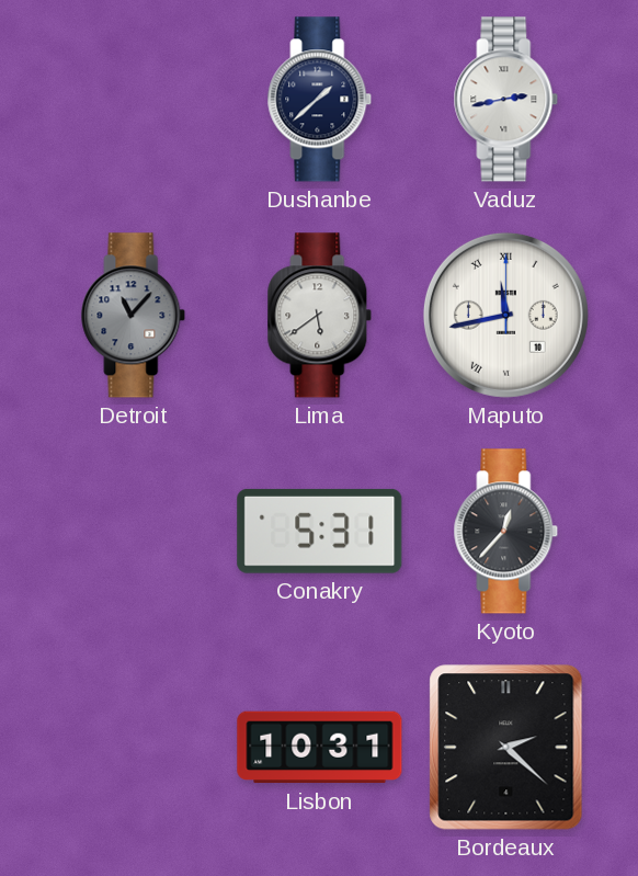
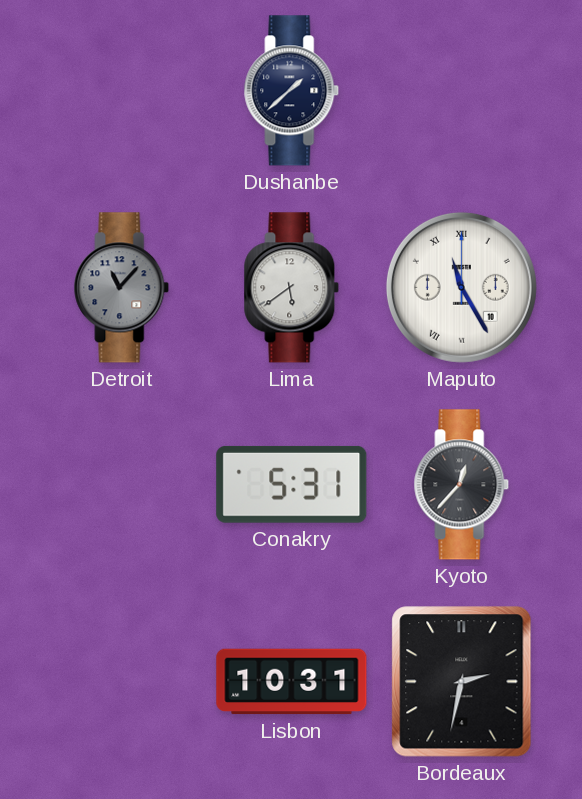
Vaduz: 2:43 -> none
Maputo: 11:43 -> 11:25
Bordeaux: 2:22 -> 2:32
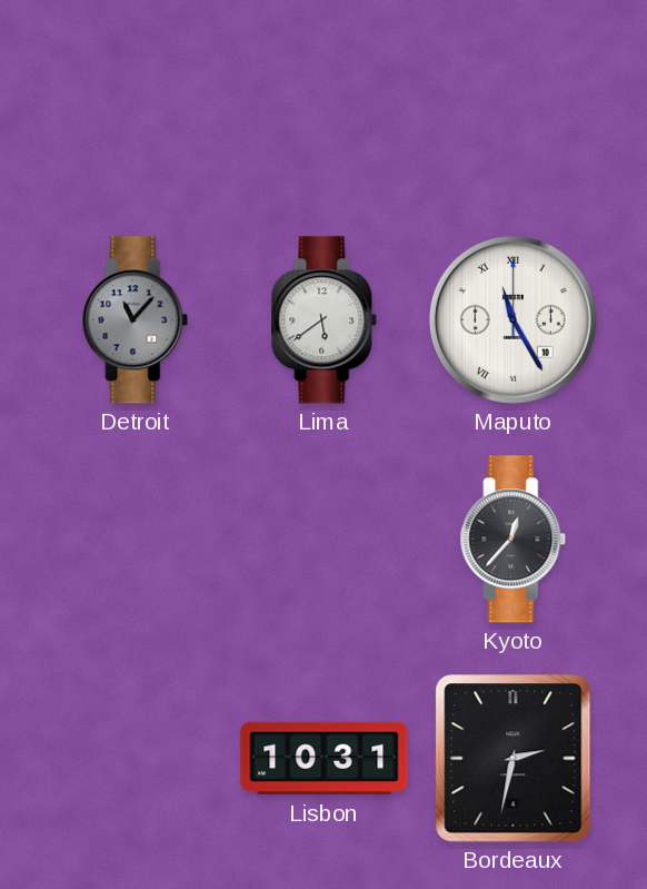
Dushanbe: 1:38 -> none
Conakry: 5:31 -> none
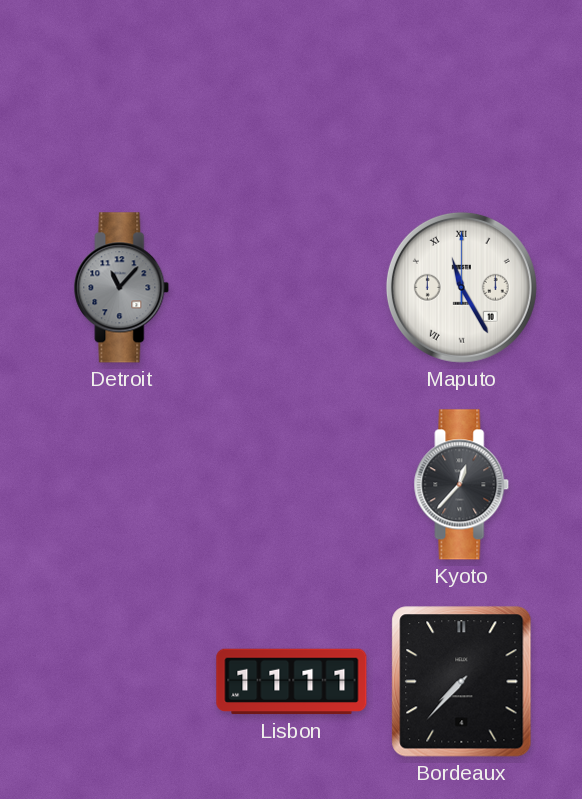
Lima: 5:39 -> none
Lisbon: 10:31 -> 11:11
Bordeaux: 2:32 -> 7:37
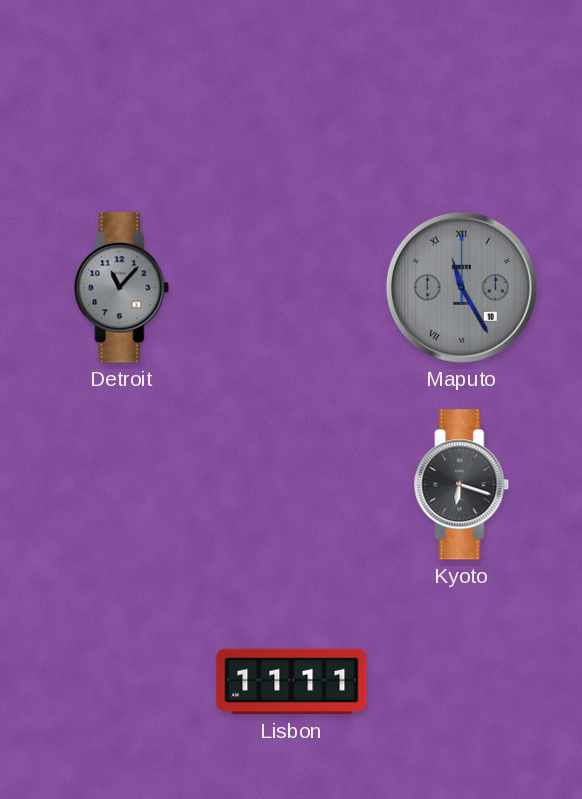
Maputo dial: white -> grey
Kyoto: 12:37 -> 6:18
Bordeaux: 7:37 -> none
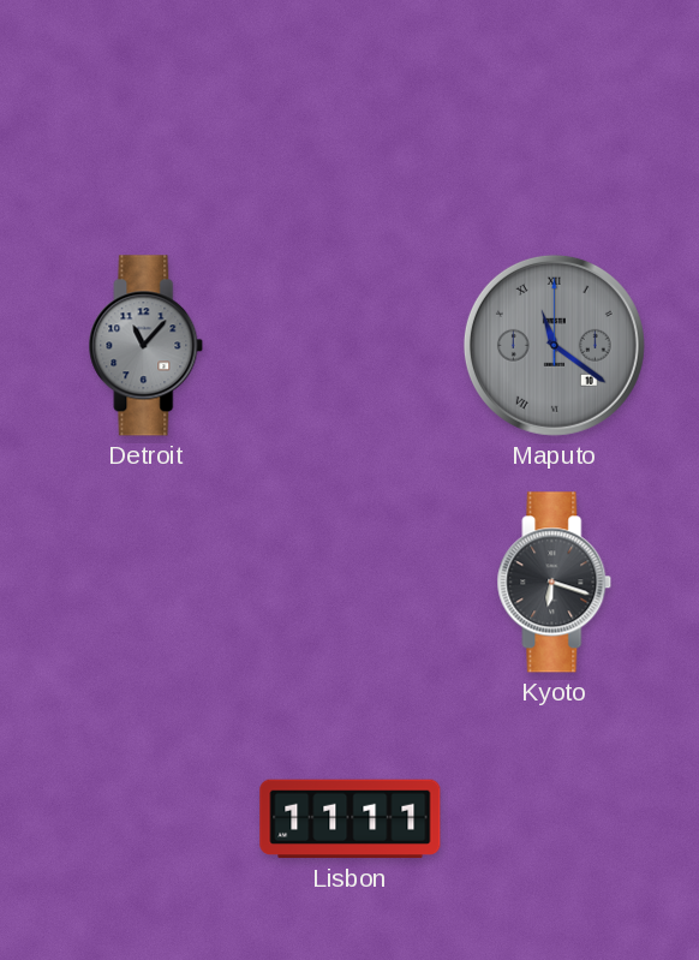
Maputo: 11:25 -> 11:21
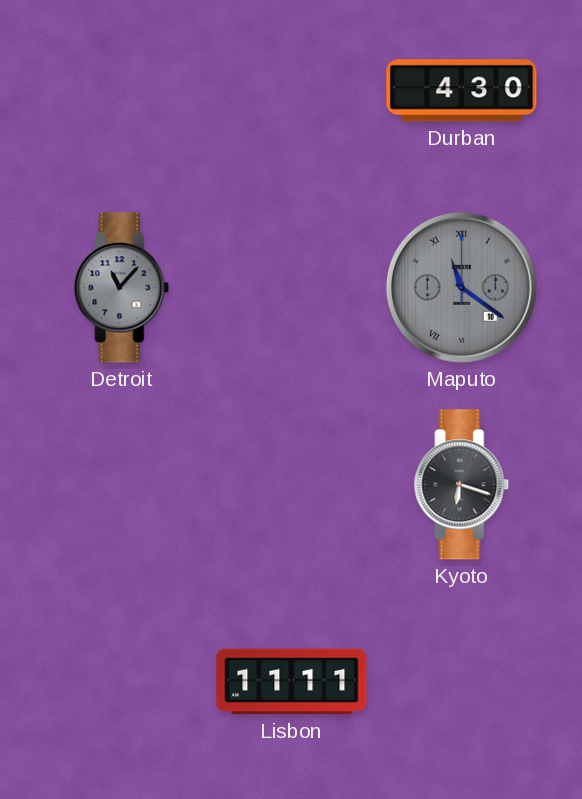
Durban: none -> 4:30
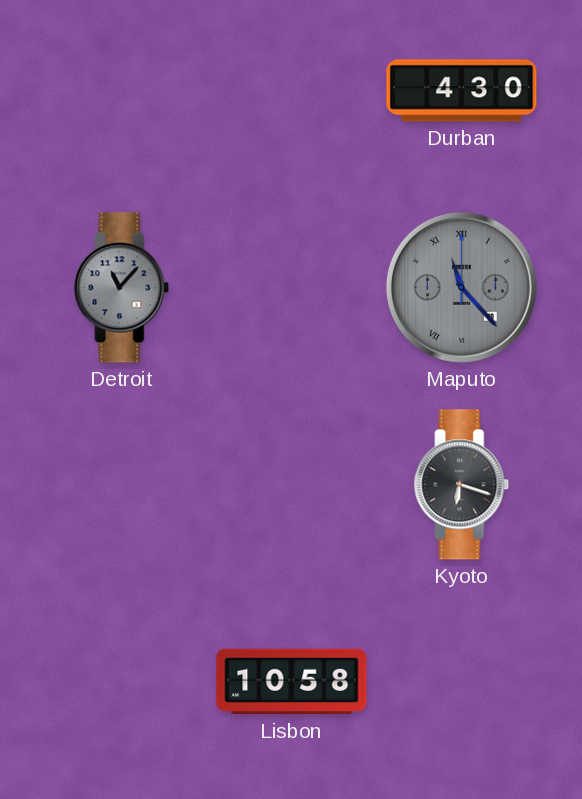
Maputo: 11:21 -> 11:23
Lisbon: 11:11 -> 10:58
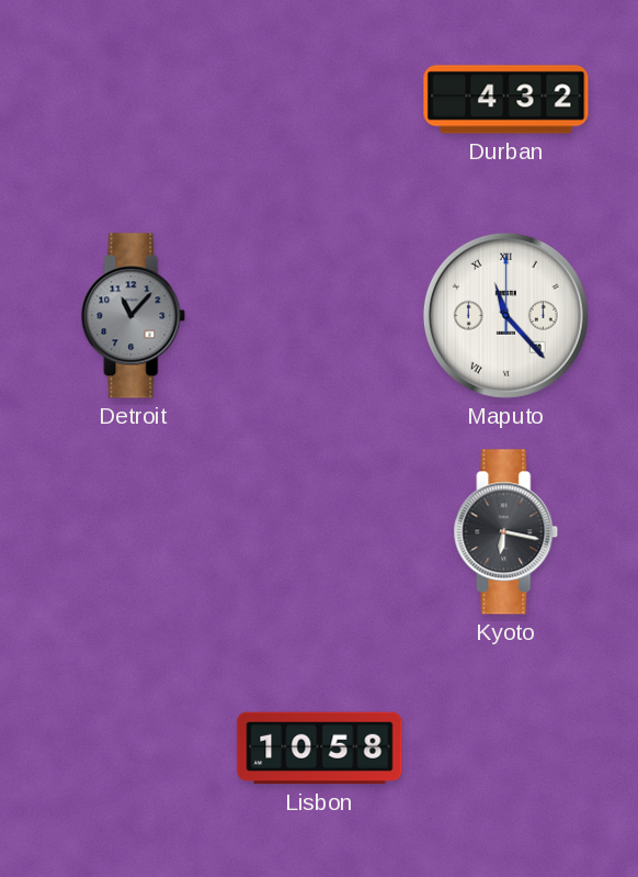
Durban: 4:30 -> 4:32
Maputo dial: grey -> white
Kyoto: 6:18 -> 6:17
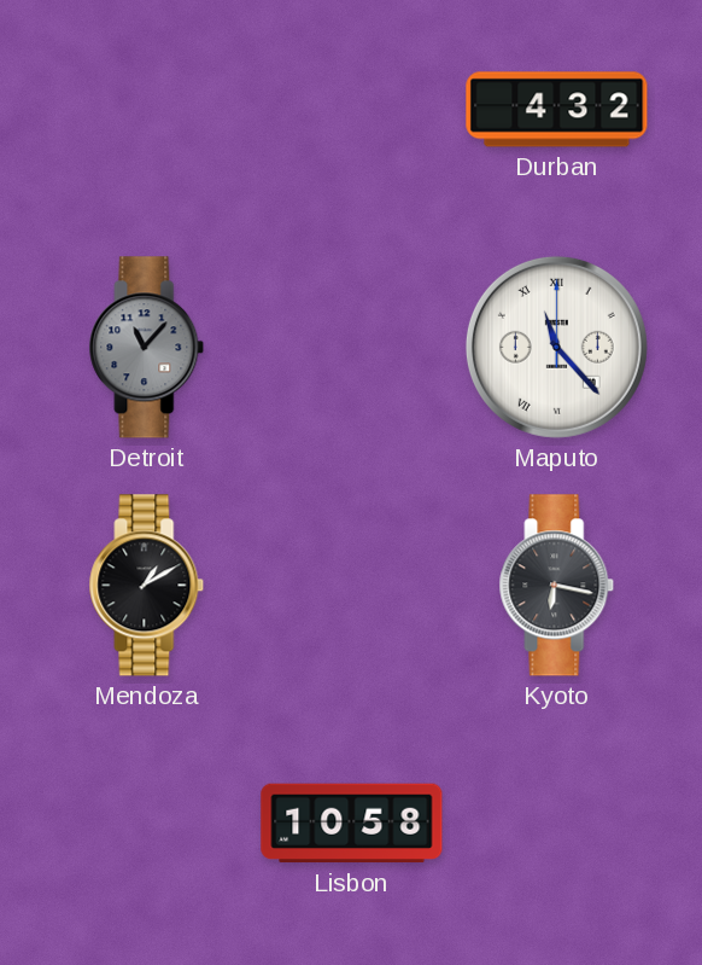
Mendoza: none -> 1:10
